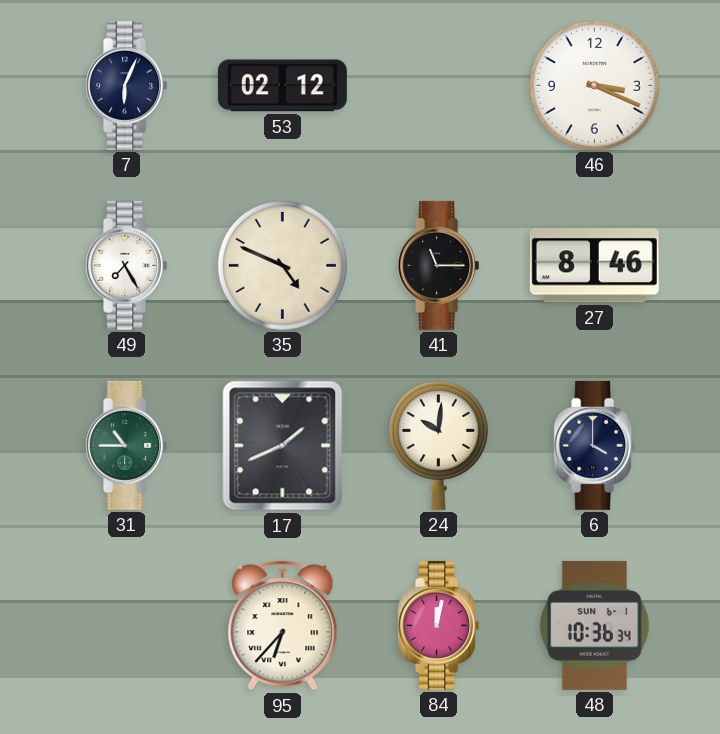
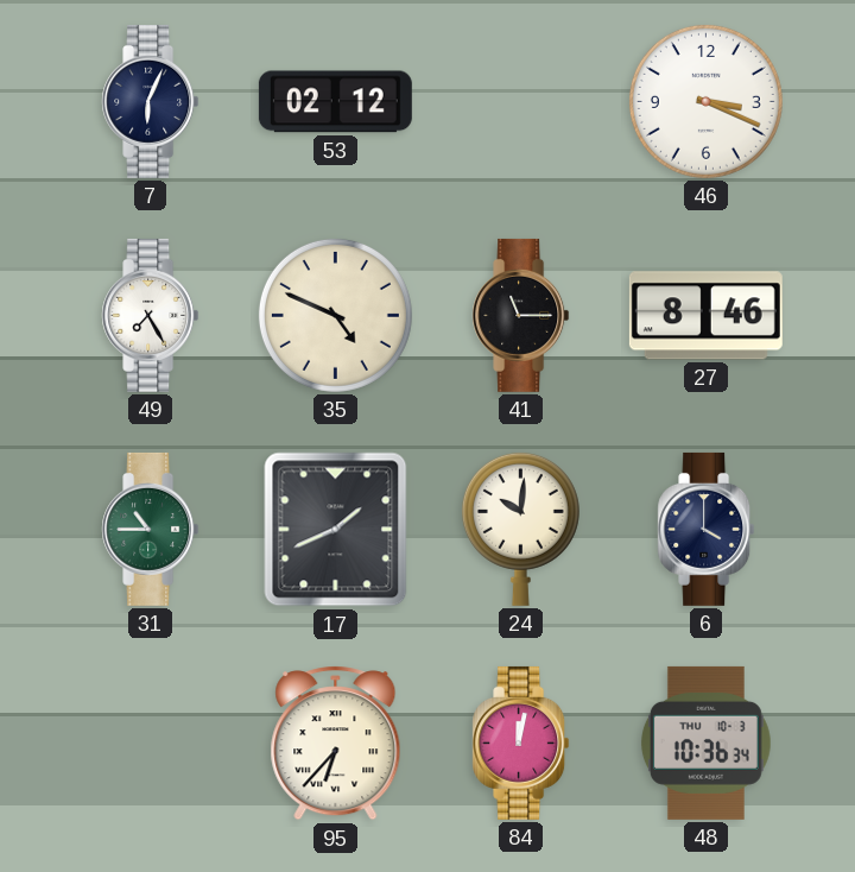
48 date: SUN 6-1 -> THU 10-3
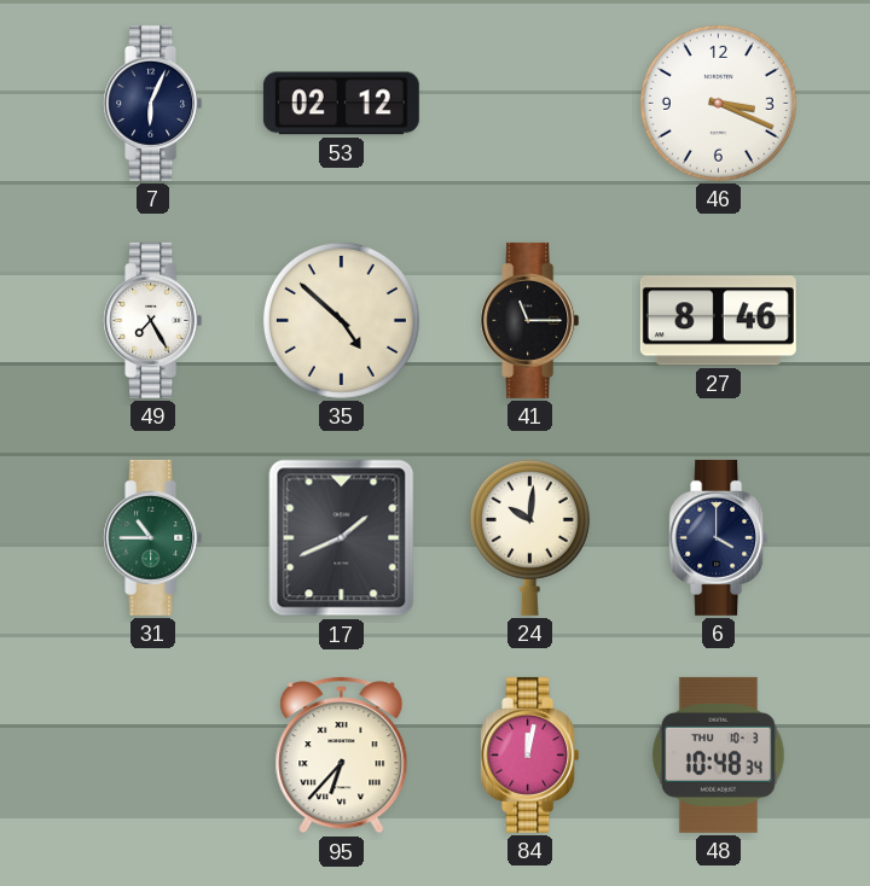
35: 4:49 -> 4:52
48: 10:36 -> 10:48
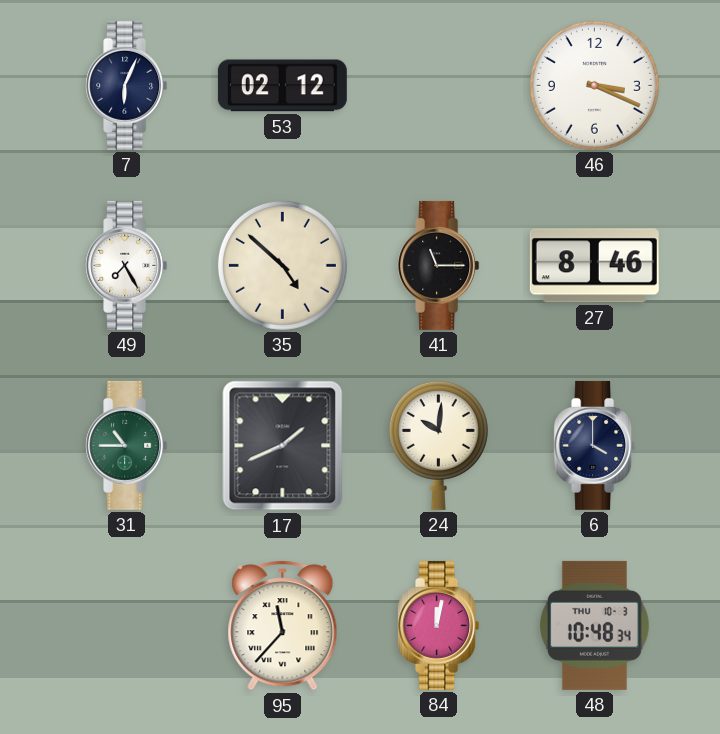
95: 6:37 -> 11:37
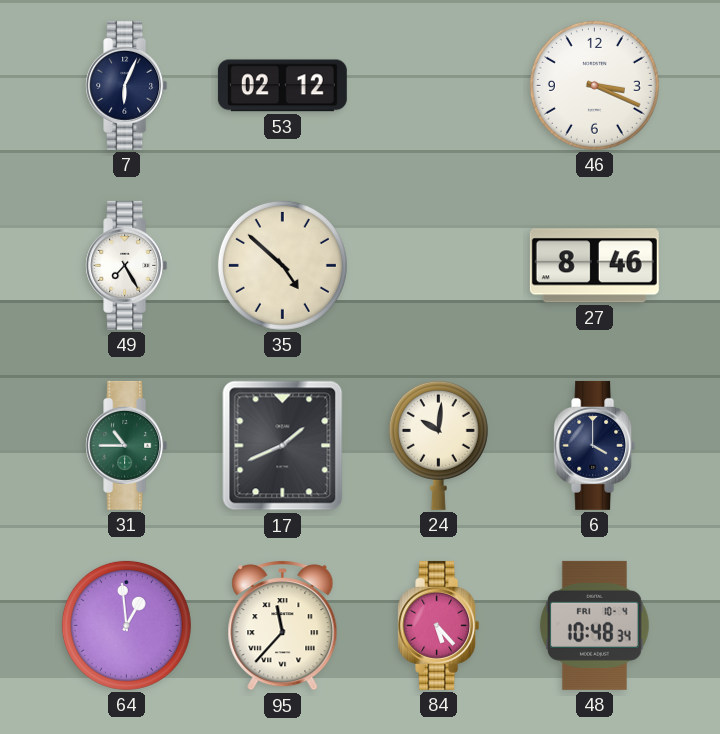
41: 11:15 -> none
64: none -> 12:59
84: 12:02 -> 5:23
48 date: THU 10-3 -> FRI 10-4
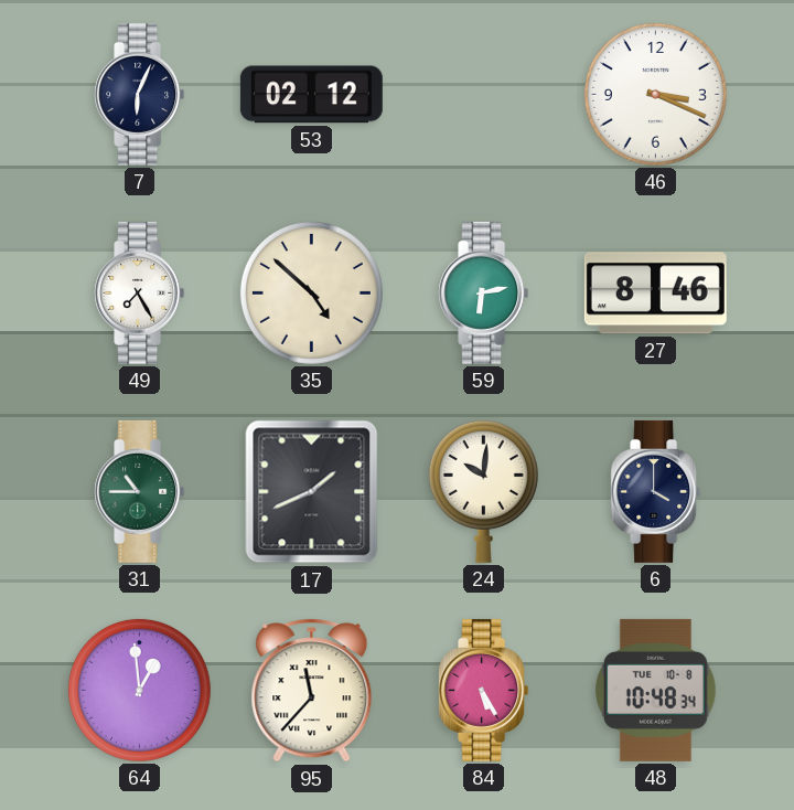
59: none -> 6:13
84: 5:23 -> 5:25
48 date: FRI 10-4 -> TUE 10-8
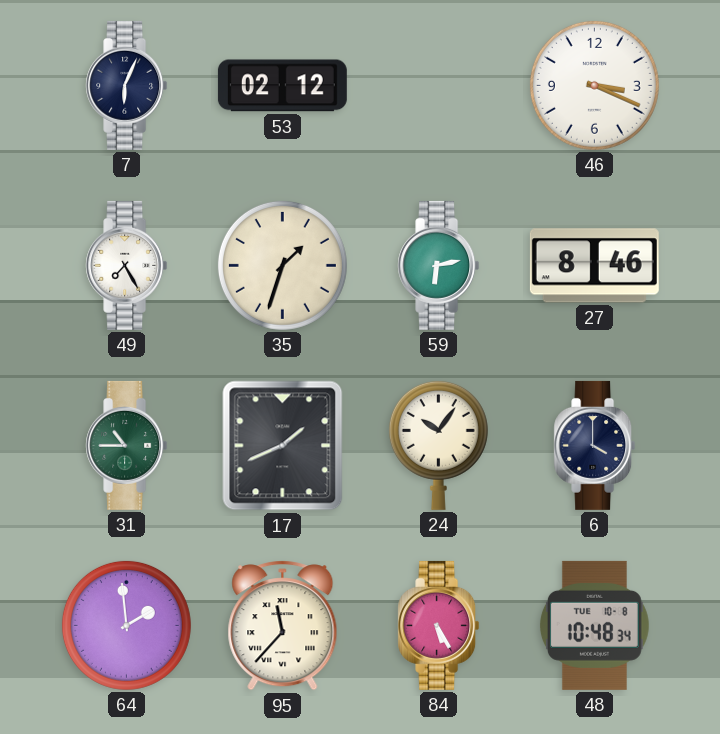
35: 4:52 -> 1:33
24: 10:01 -> 10:06
64: 12:59 -> 1:59
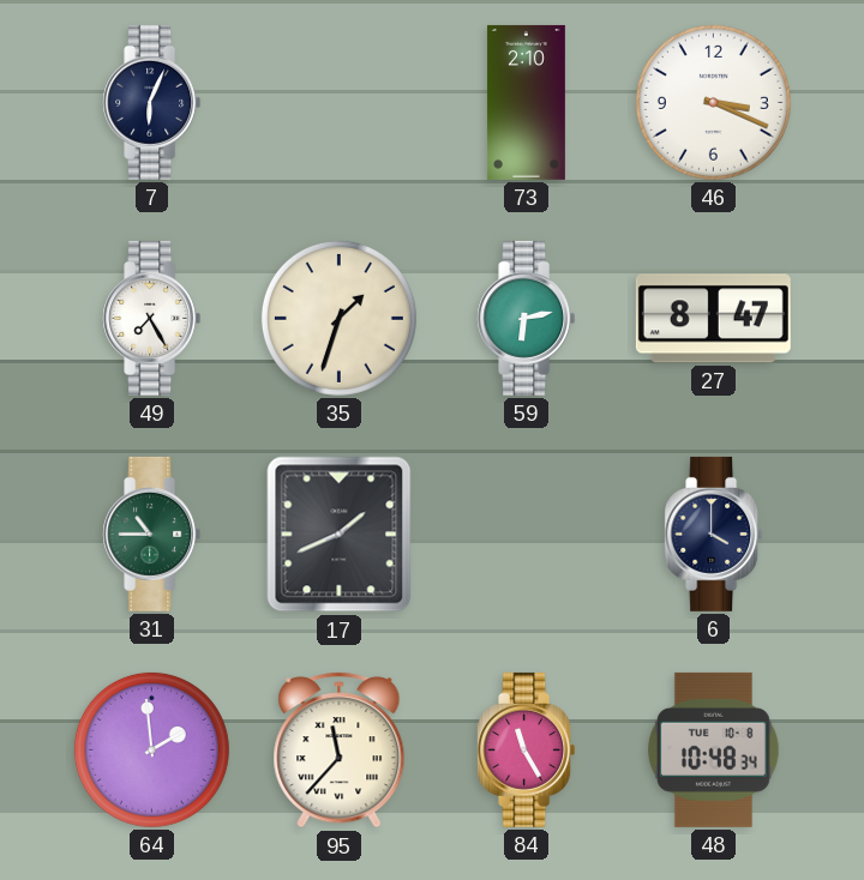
53: 02:12 -> none
73: none -> 2:10
27: 8:46 -> 8:47
24: 10:06 -> none
84: 5:25 -> 11:25
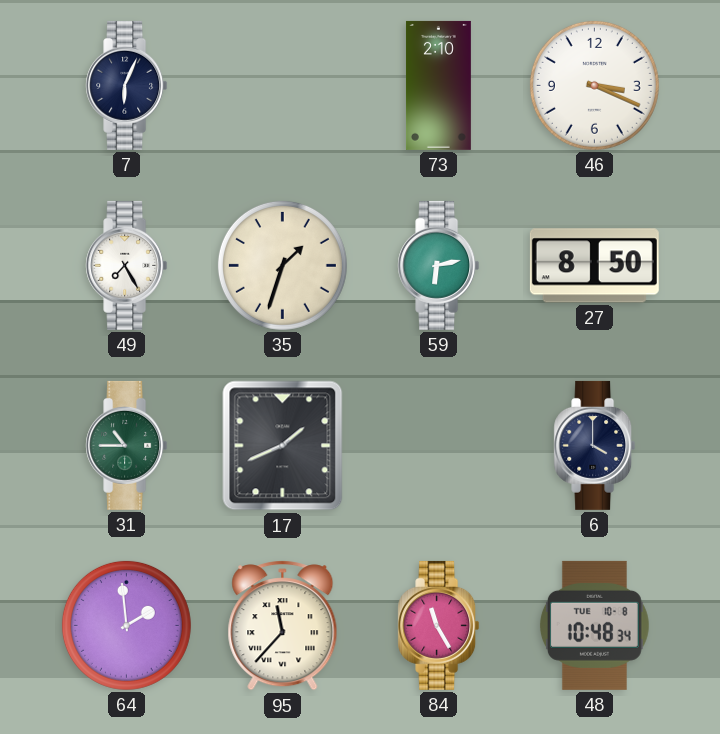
27: 8:47 -> 8:50
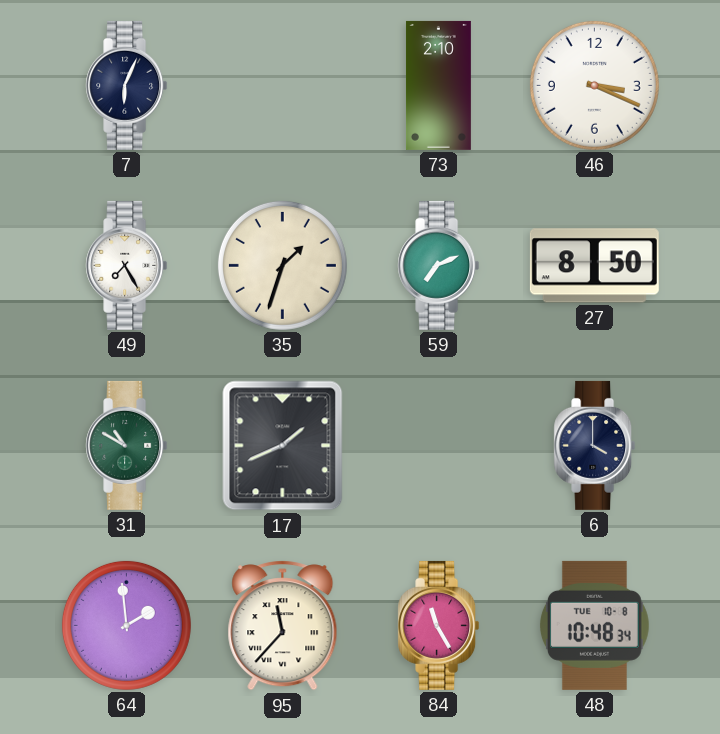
59: 6:13 -> 7:11
31: 10:45 -> 10:50
